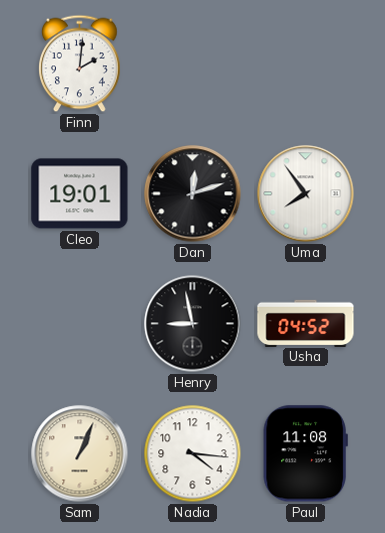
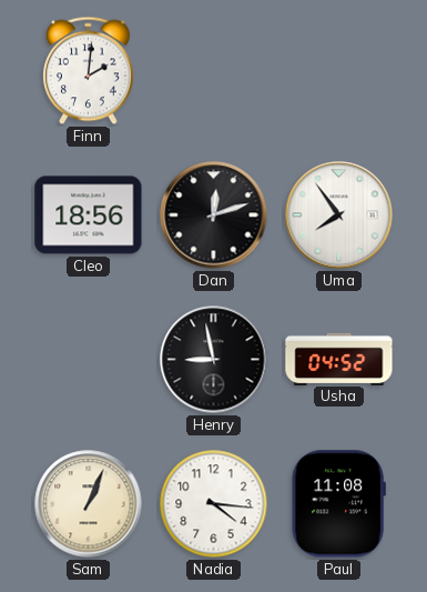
Cleo: 19:01 -> 18:56
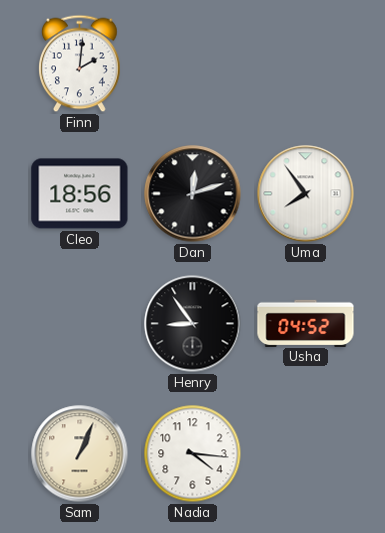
Henry: 8:58 -> 8:54
Paul: 11:08 -> none
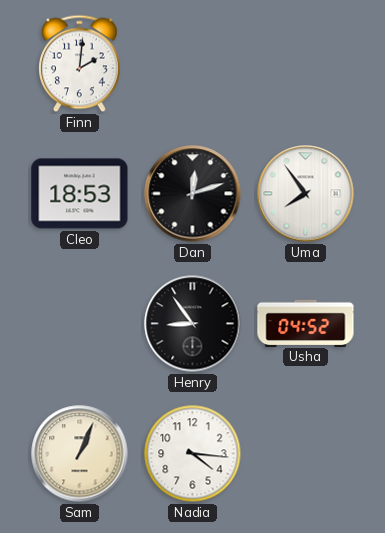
Cleo: 18:56 -> 18:53
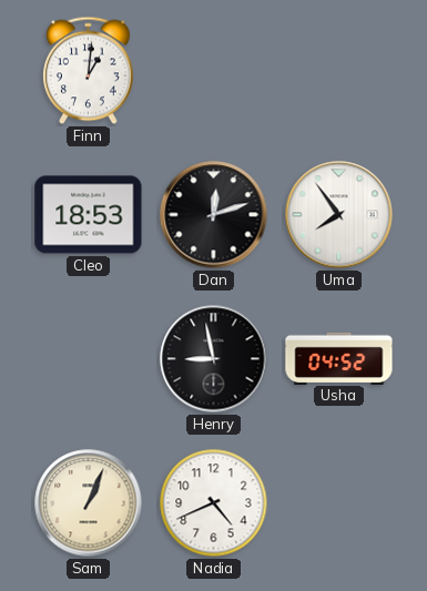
Finn: 2:01 -> 1:01
Henry: 8:54 -> 8:58
Nadia: 4:16 -> 4:41
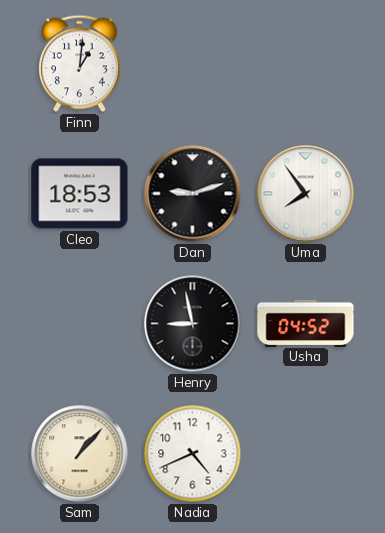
Dan: 12:12 -> 9:12
Sam: 1:04 -> 1:07
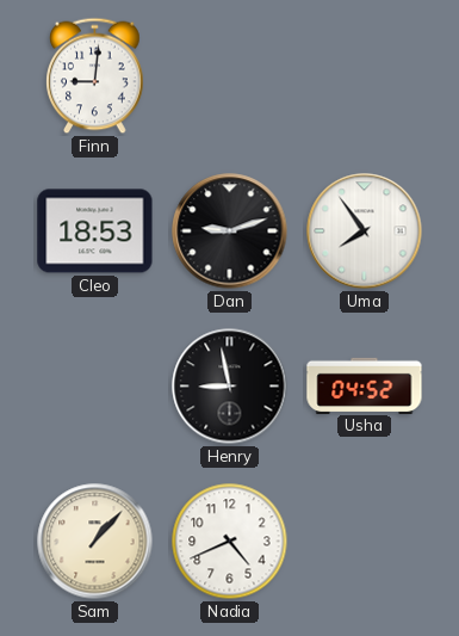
Finn: 1:01 -> 9:01
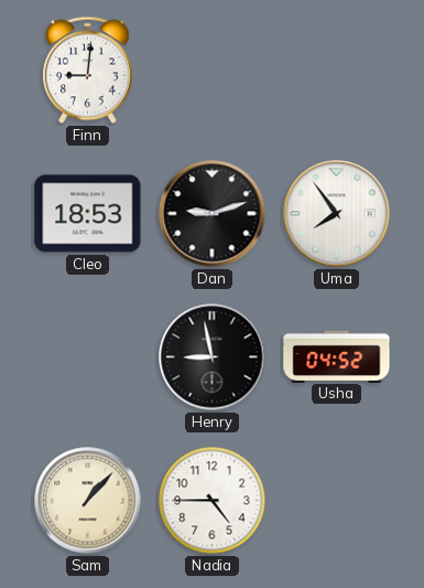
Nadia: 4:41 -> 4:45
